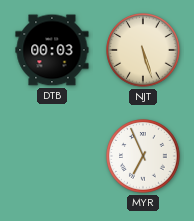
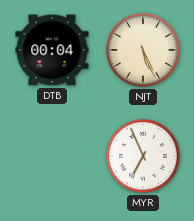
DTB: 00:03 -> 00:04
NJT: 5:27 -> 5:26
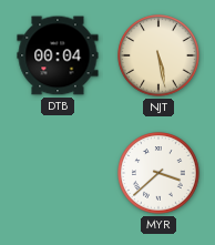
NJT: 5:26 -> 5:28
MYR: 6:56 -> 3:38
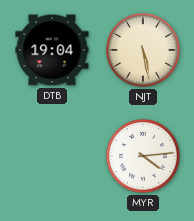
DTB: 00:04 -> 19:04
MYR: 3:38 -> 4:14
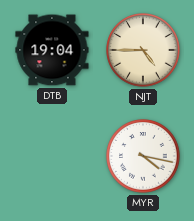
NJT: 5:28 -> 4:45
MYR: 4:14 -> 4:17
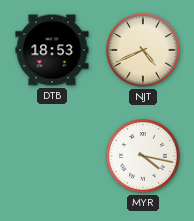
DTB: 19:04 -> 18:53
NJT: 4:45 -> 4:41
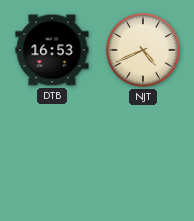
DTB: 18:53 -> 16:53
MYR: 4:17 -> none
